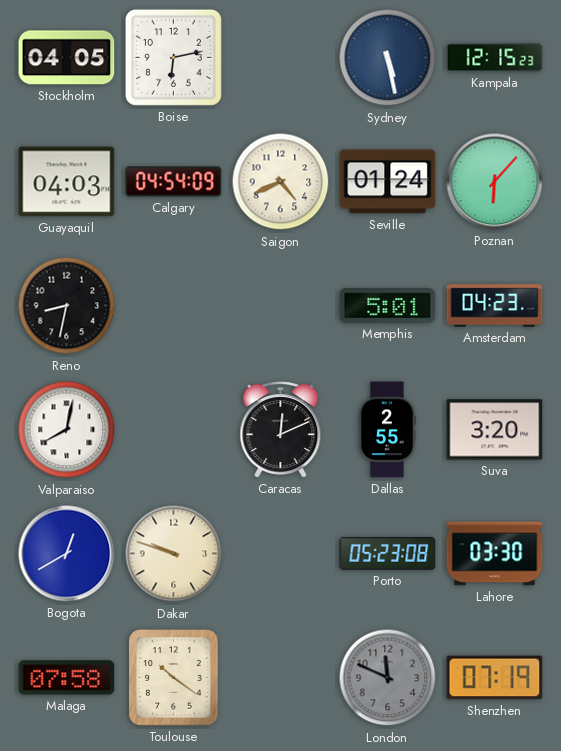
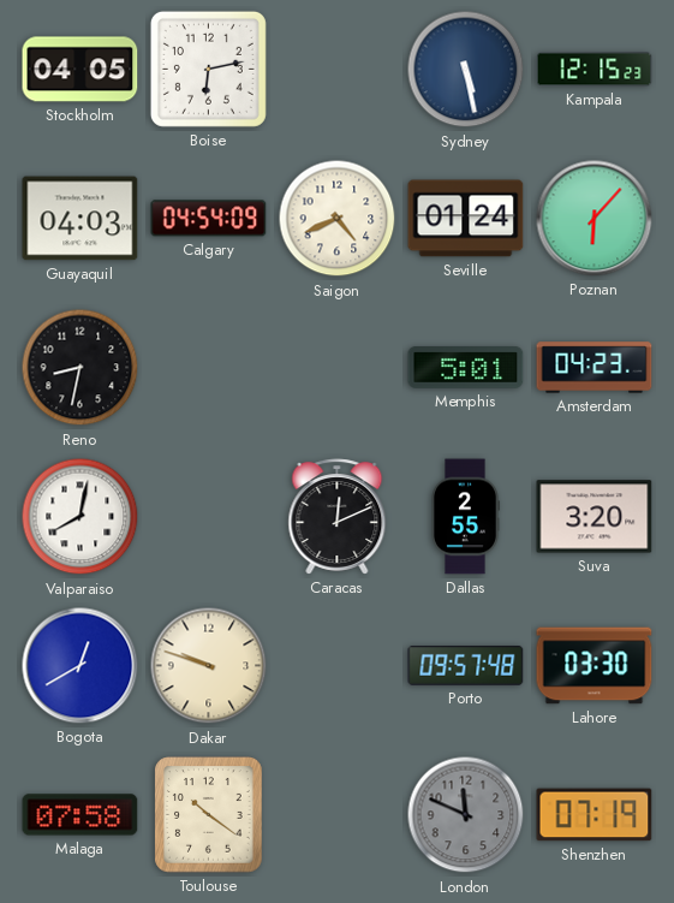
Porto: 05:23 -> 09:57
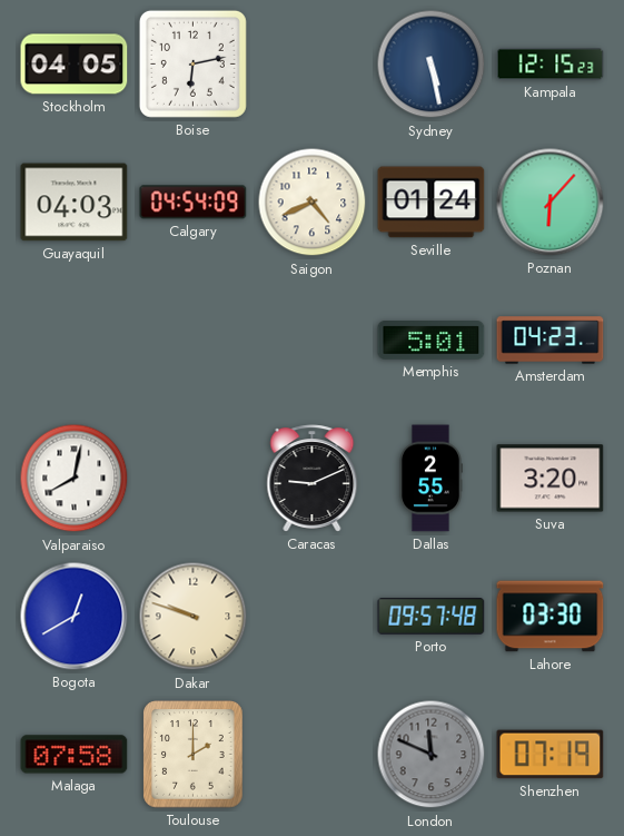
Reno: 8:32 -> none
Caracas: 12:11 -> 9:11
Toulouse: 10:21 -> 2:00
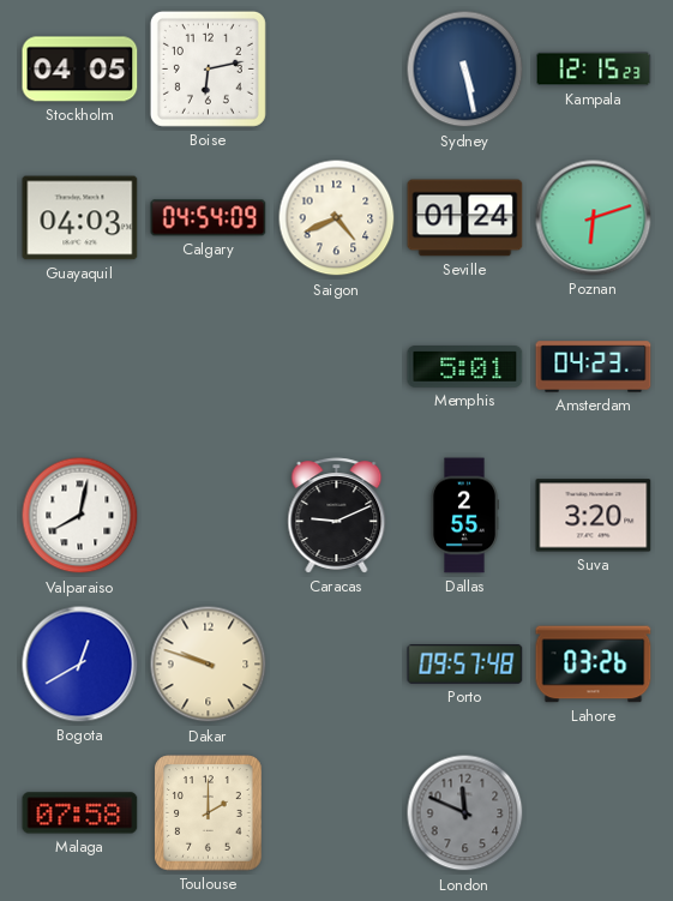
Poznan: 6:07 -> 6:12
Lahore: 03:30 -> 03:26
Shenzhen: 07:19 -> none
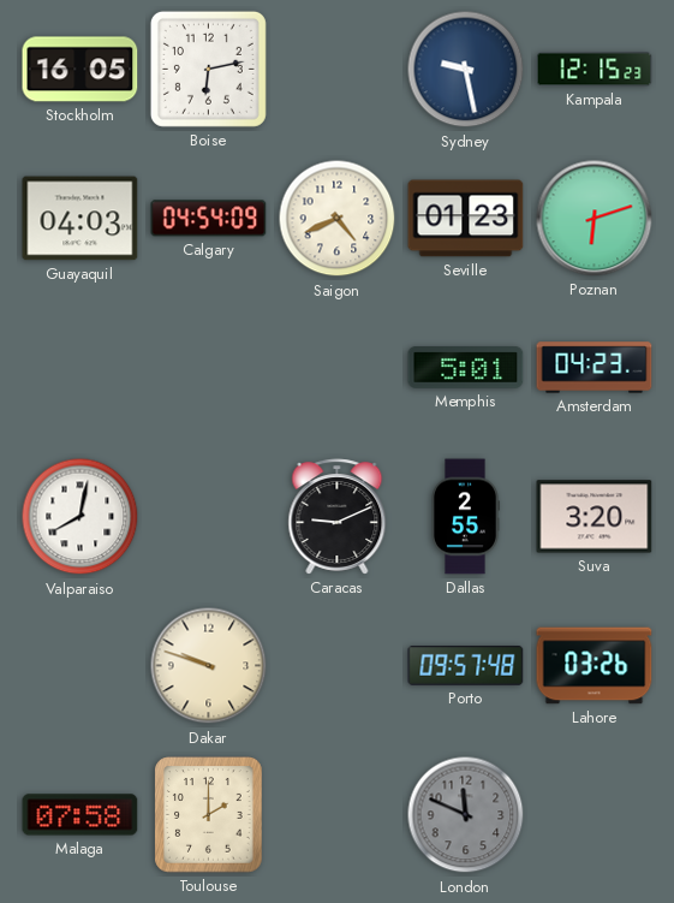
Stockholm: 04:05 -> 16:05
Sydney: 5:28 -> 9:28
Seville: 01:24 -> 01:23
Bogota: 12:40 -> none
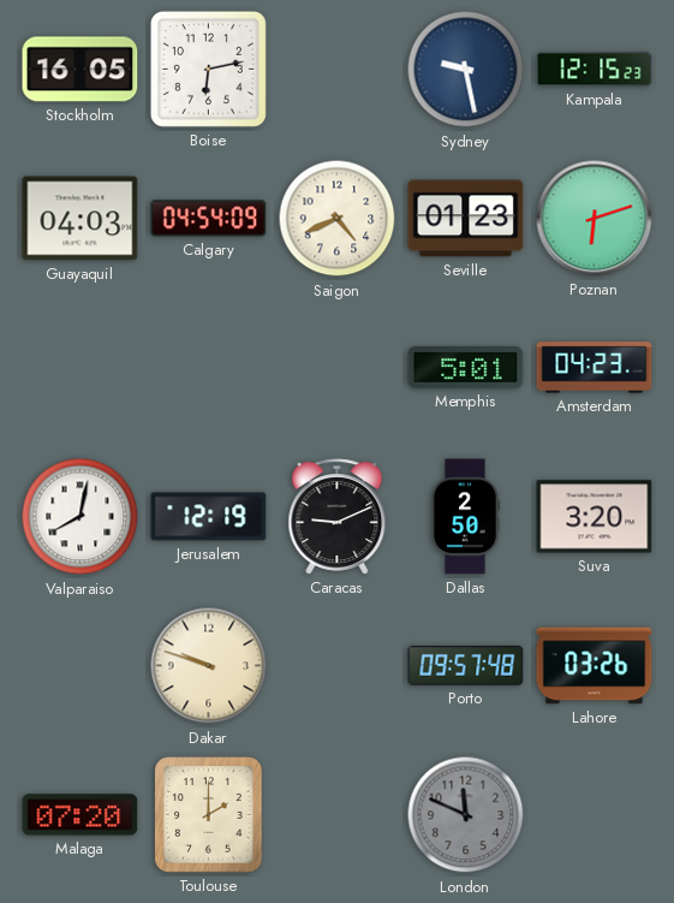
Jerusalem: none -> 12:19
Dallas: 2:55 -> 2:50
Malaga: 07:58 -> 07:20
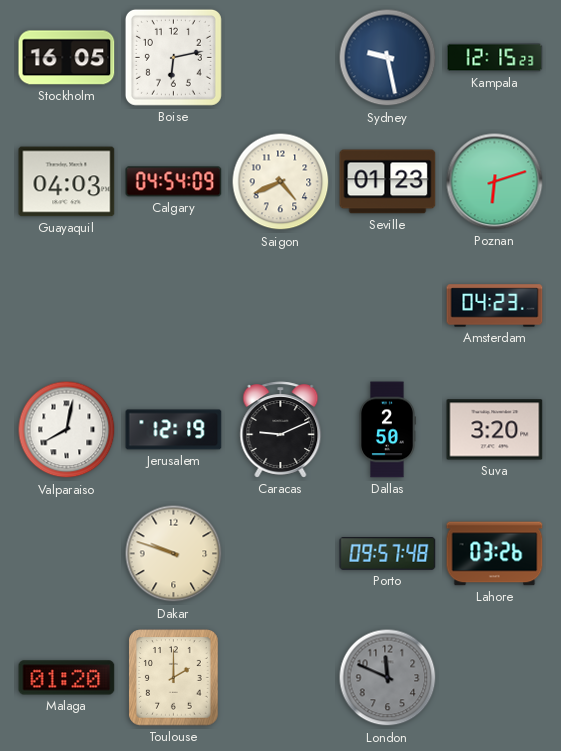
Memphis: 5:01 -> none
Malaga: 07:20 -> 01:20
